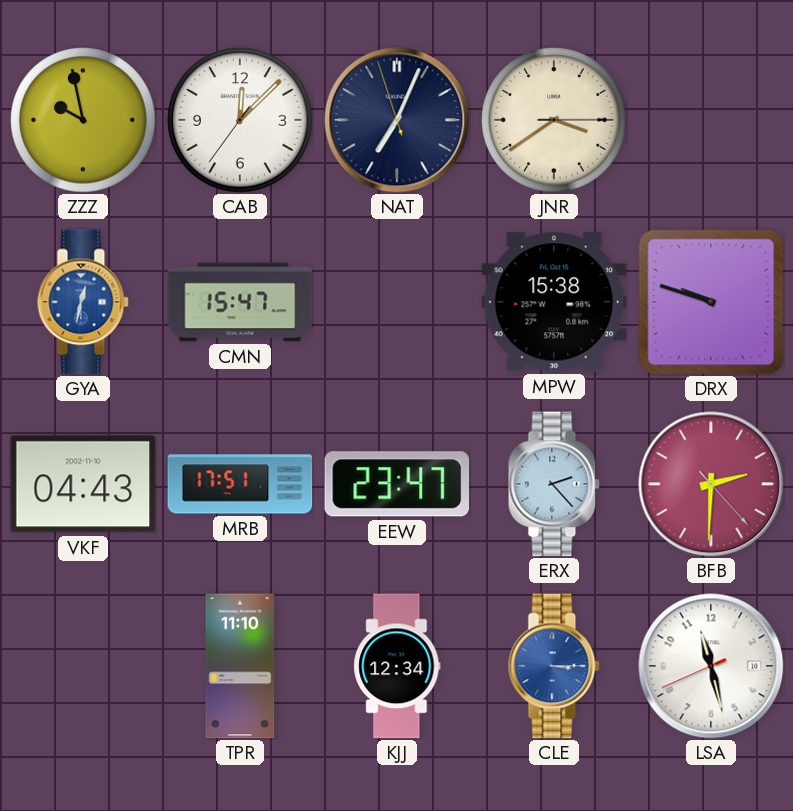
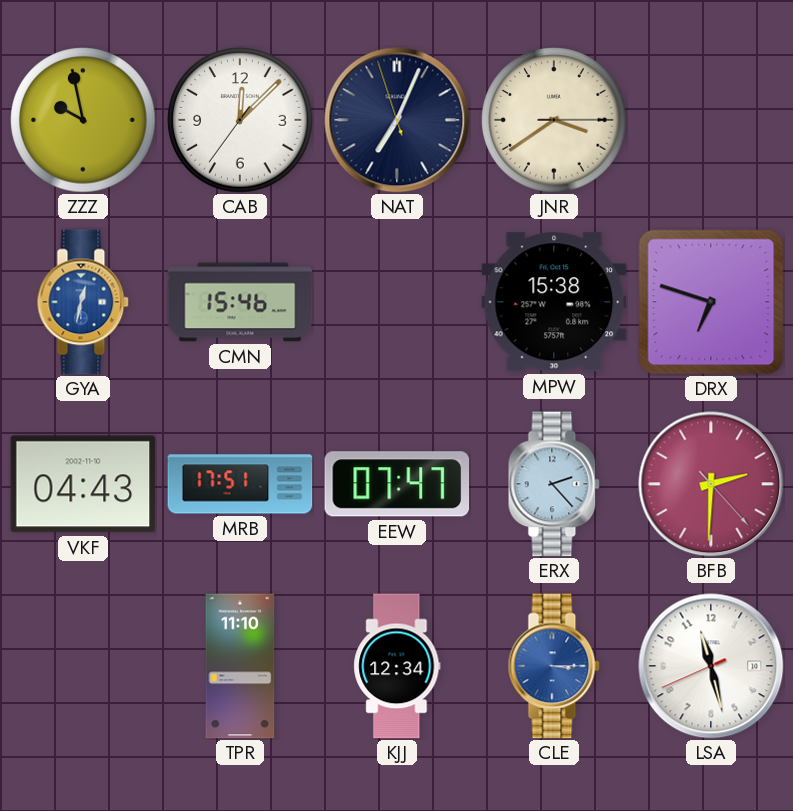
CMN: 15:47 -> 15:46
DRX: 9:48 -> 6:48
EEW: 23:47 -> 07:47
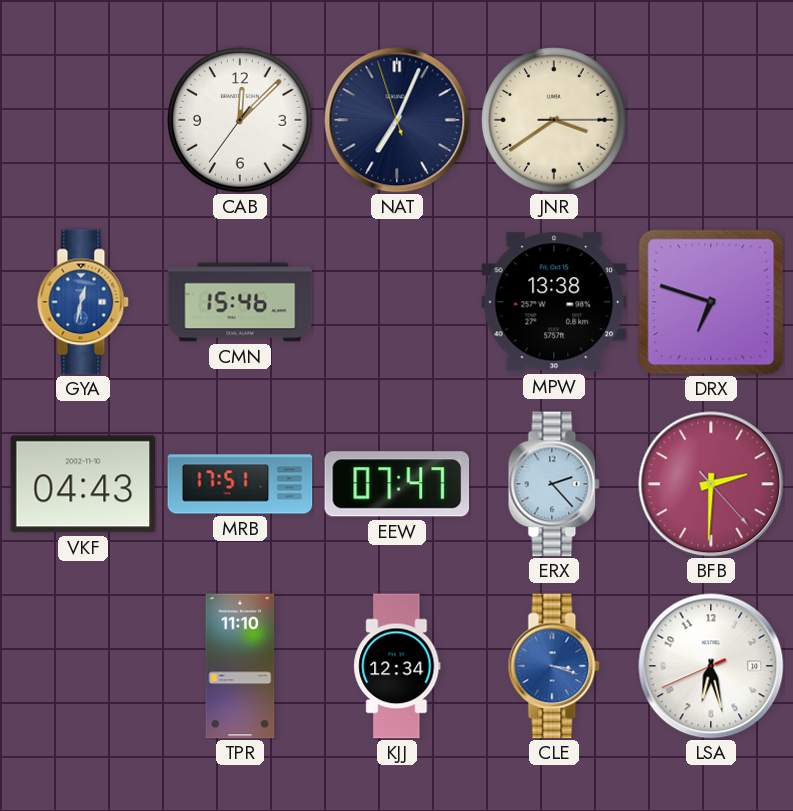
ZZZ: 9:58 -> none
MPW: 15:38 -> 13:38
CLE: 3:15 -> 3:18
LSA: 11:27 -> 6:27
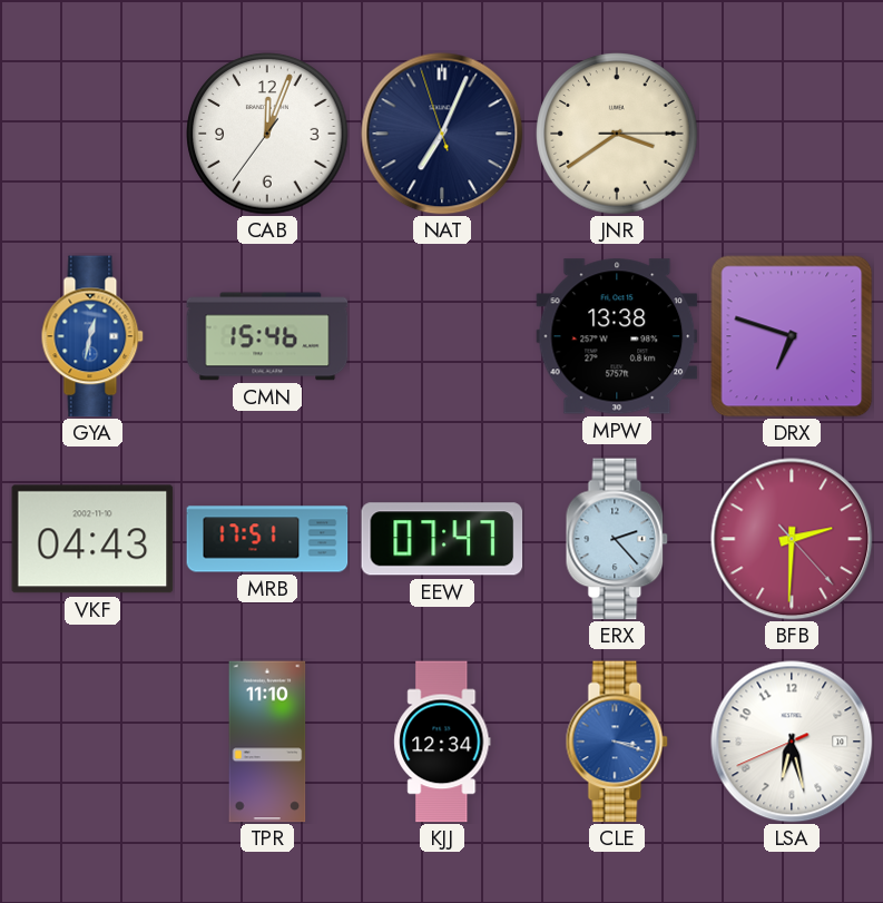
CAB: 12:07 -> 12:03
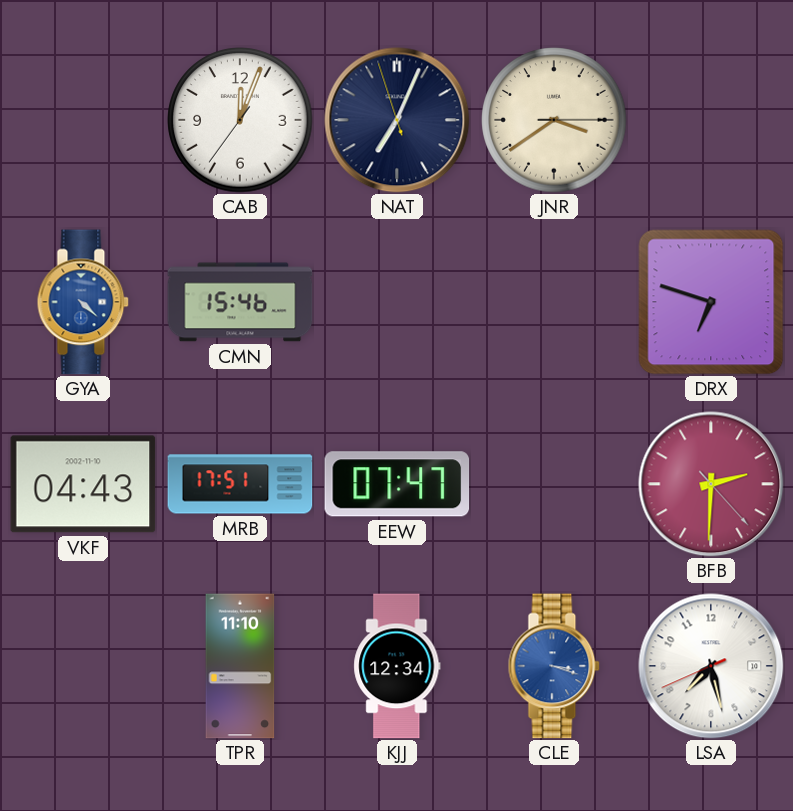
GYA: 12:32 -> 4:22
MPW: 13:38 -> none
ERX: 2:23 -> none
LSA: 6:27 -> 7:27
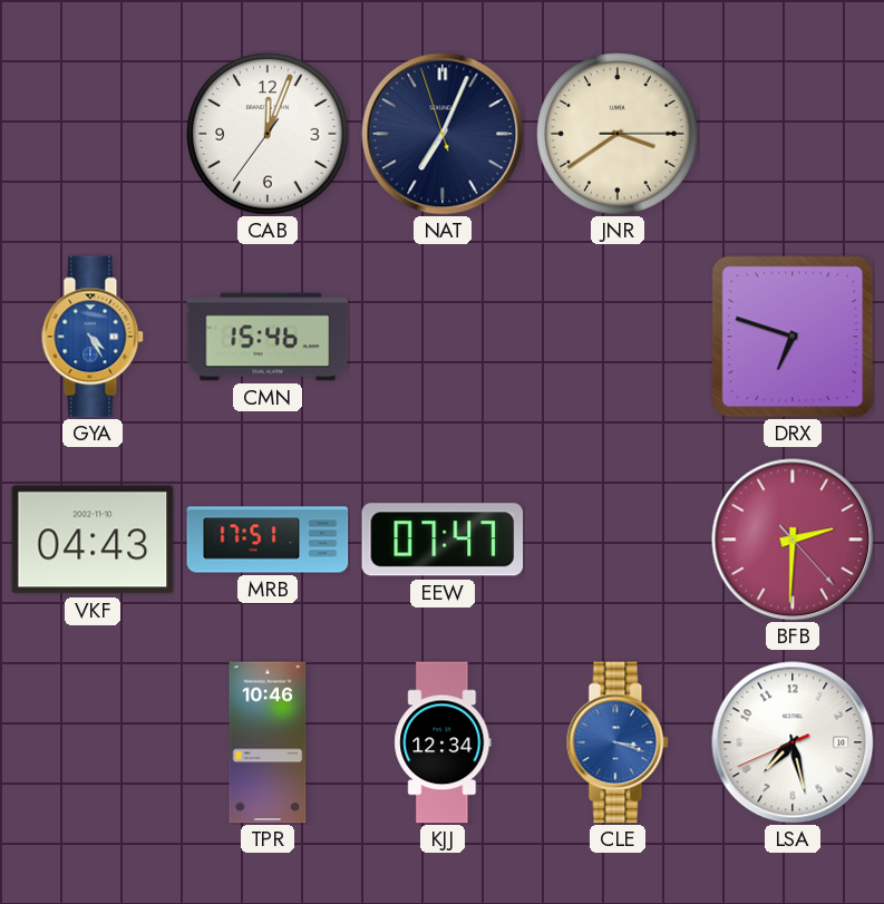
GYA: 4:22 -> 4:25
TPR: 11:10 -> 10:46
